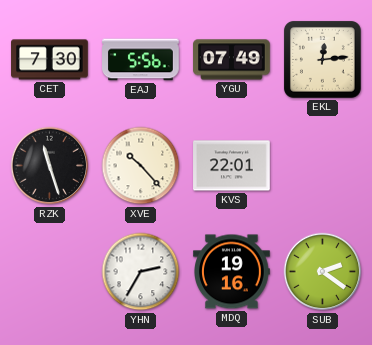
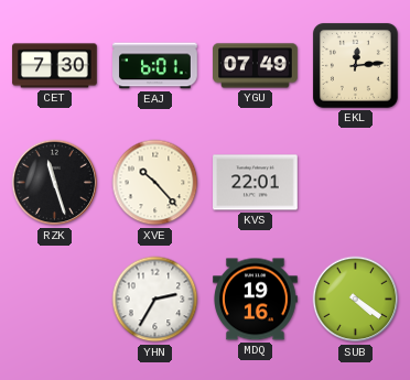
EAJ: 5:56 -> 6:01
SUB: 2:21 -> 4:21
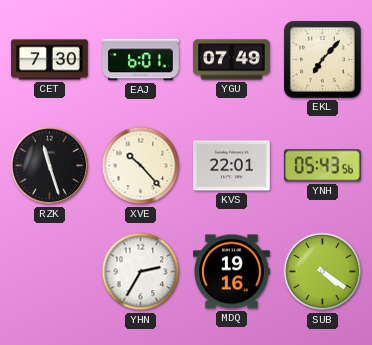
EKL: 12:14 -> 7:07
YNH: none -> 05:43
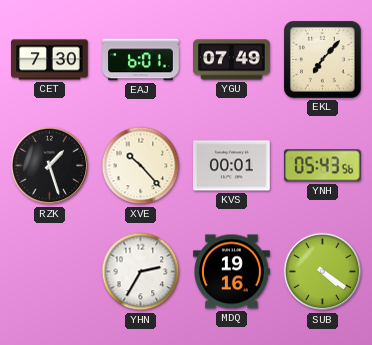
RZK: 11:27 -> 1:27
KVS: 22:01 -> 00:01
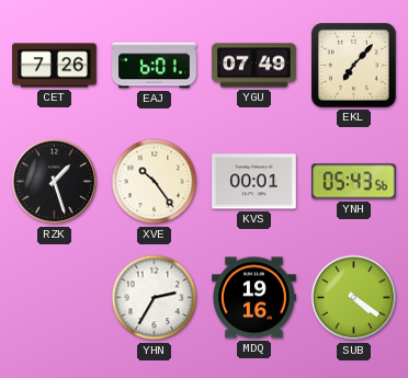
CET: 7:30 -> 7:26
XVE: 10:23 -> 10:24
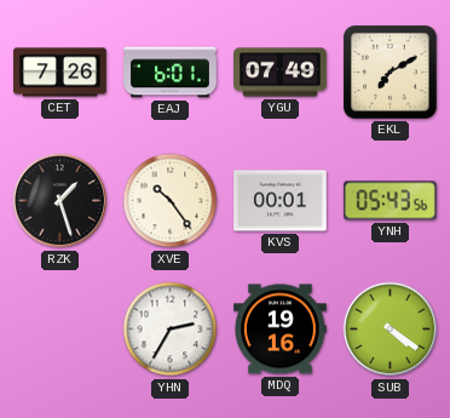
EKL: 7:07 -> 7:10
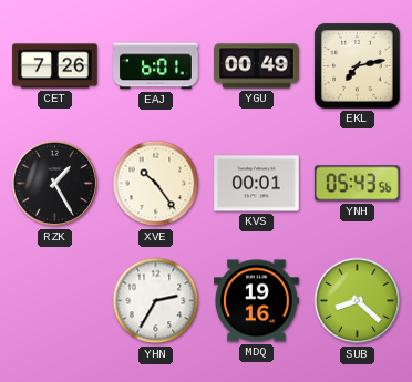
YGU: 07:49 -> 00:49
EKL: 7:10 -> 7:13
RZK: 1:27 -> 1:25
SUB: 4:21 -> 8:22
